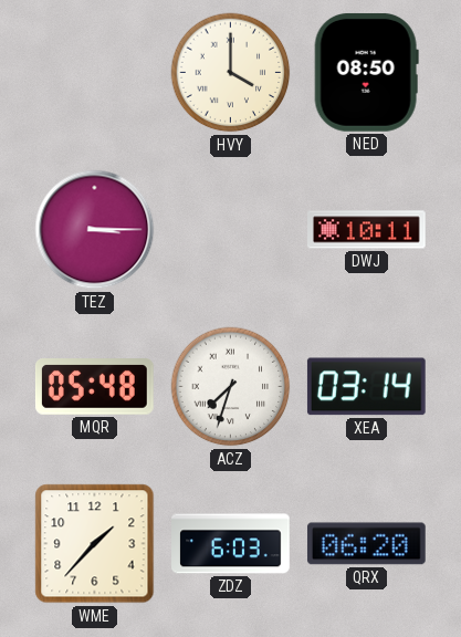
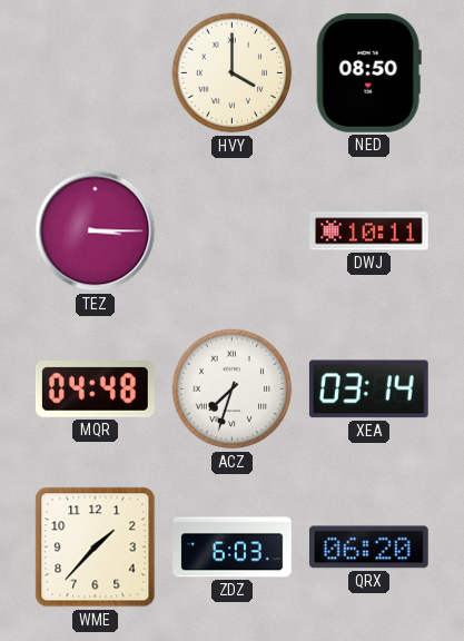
MQR: 05:48 -> 04:48
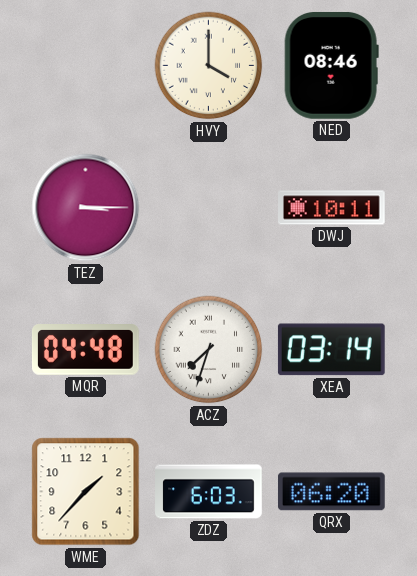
NED: 08:50 -> 08:46
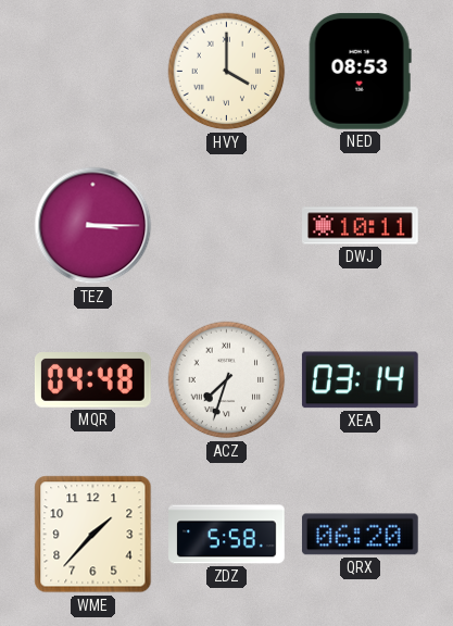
NED: 08:46 -> 08:53
ZDZ: 6:03 -> 5:58
